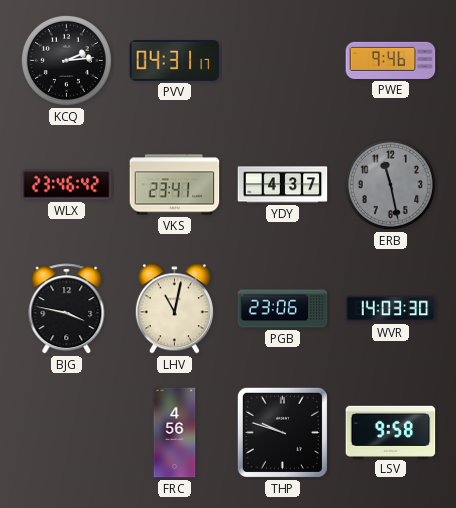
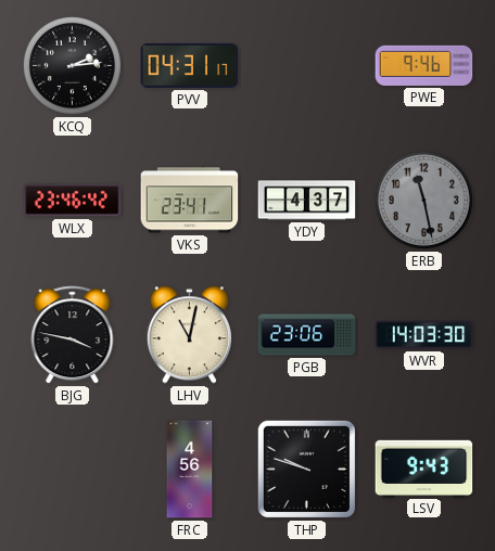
LSV: 9:58 -> 9:43
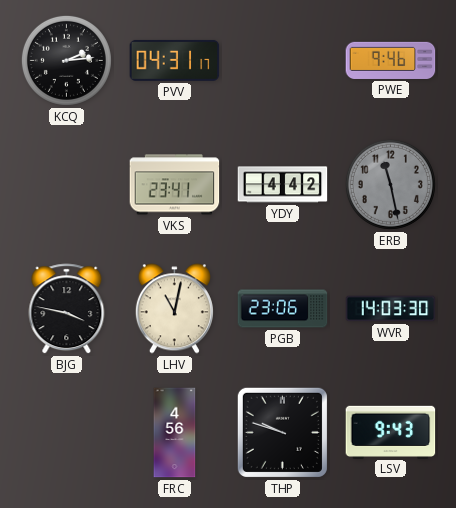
WLX: 23:46 -> none
YDY: 4:37 -> 4:42
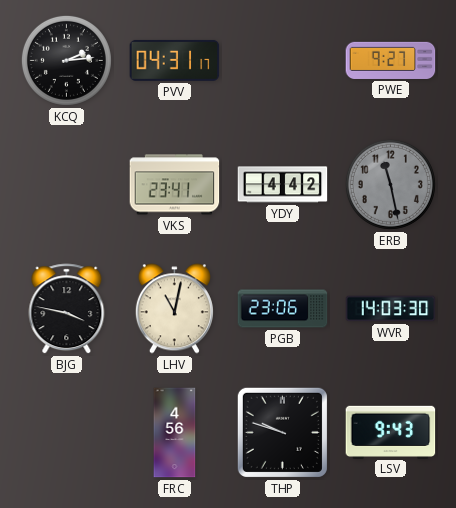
PWE: 9:46 -> 9:27
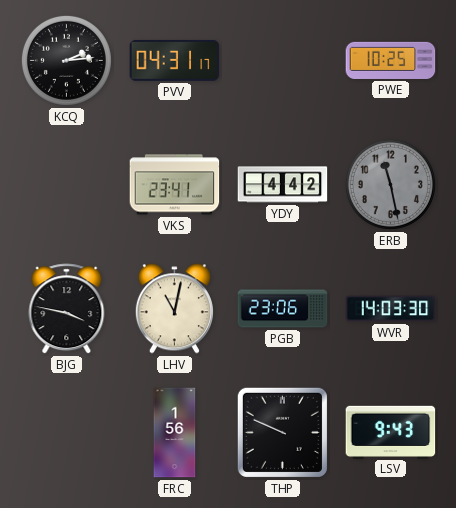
PWE: 9:27 -> 10:25
FRC: 4:56 -> 1:56
THP: 9:48 -> 9:49
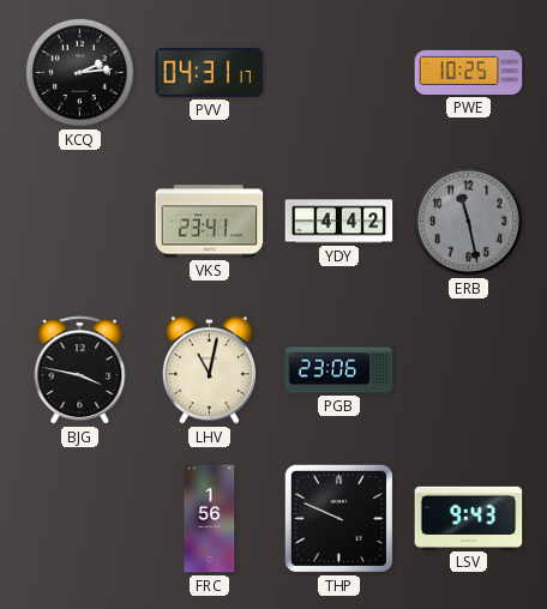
WVR: 14:03 -> none
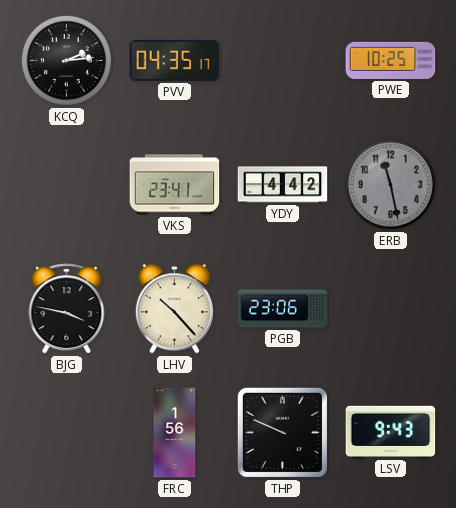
PVV: 04:31 -> 04:35
LHV: 11:02 -> 10:23
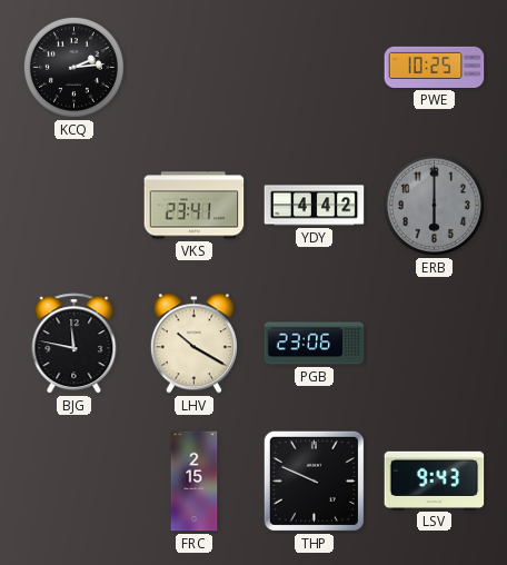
PVV: 04:35 -> none
ERB: 11:28 -> 6:00
BJG: 3:47 -> 11:47
LHV: 10:23 -> 10:20
FRC: 1:56 -> 2:15
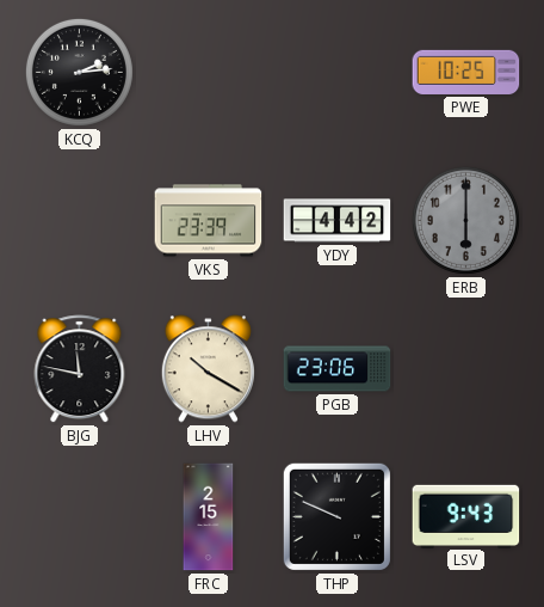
VKS: 23:41 -> 23:39
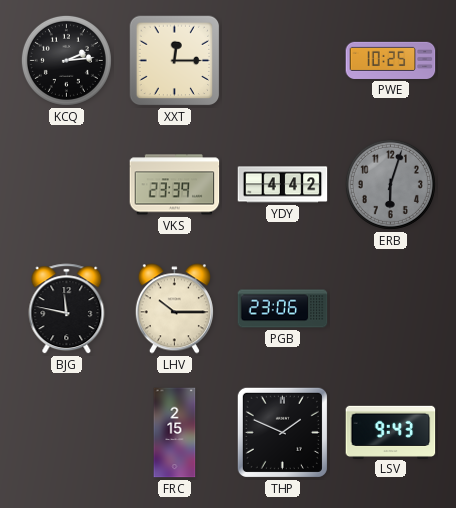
XXT: none -> 12:15
ERB: 6:00 -> 6:03
LHV: 10:20 -> 10:15
THP: 9:49 -> 1:49
